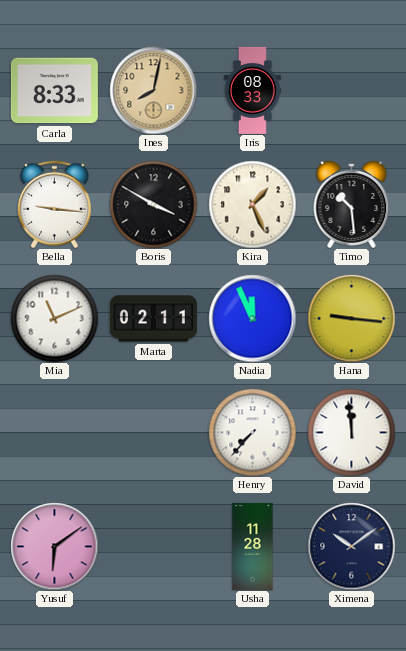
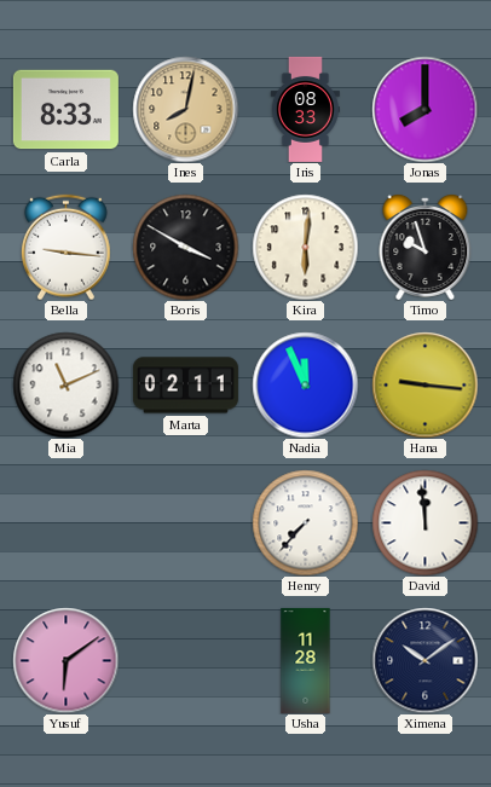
Jonas: none -> 8:00
Kira: 1:26 -> 6:01
Timo: 10:29 -> 9:57
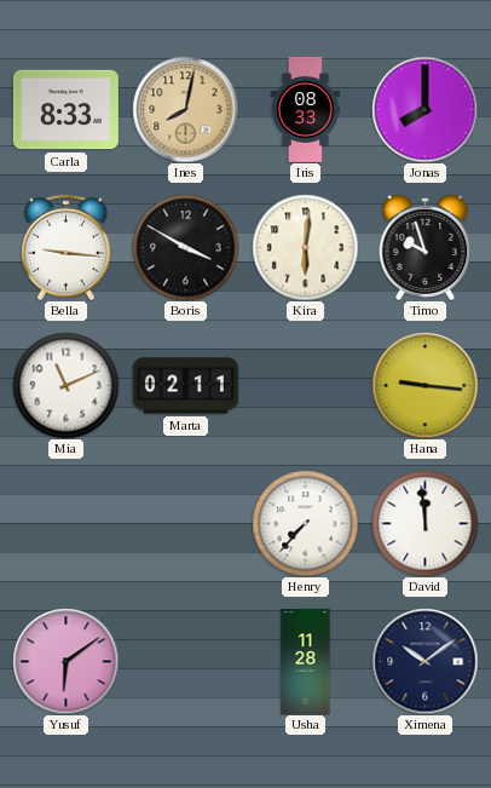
Nadia: 11:56 -> none
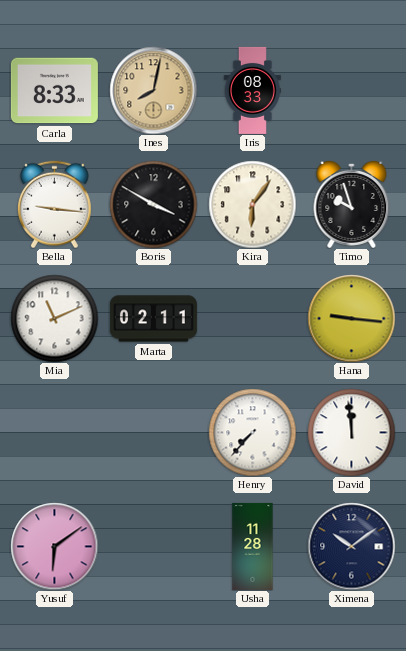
Jonas: 8:00 -> none
Kira: 6:01 -> 6:06
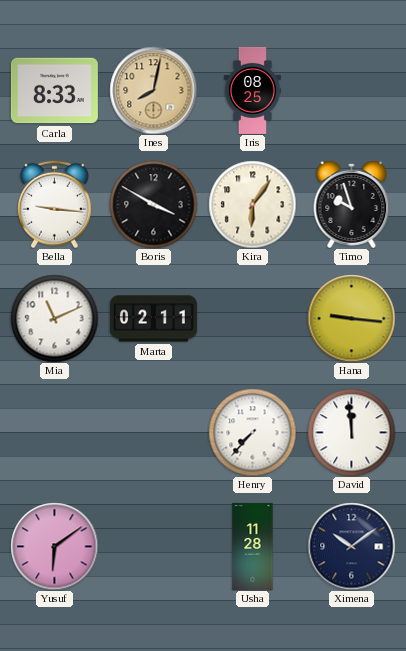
Iris: 08:33 -> 08:25
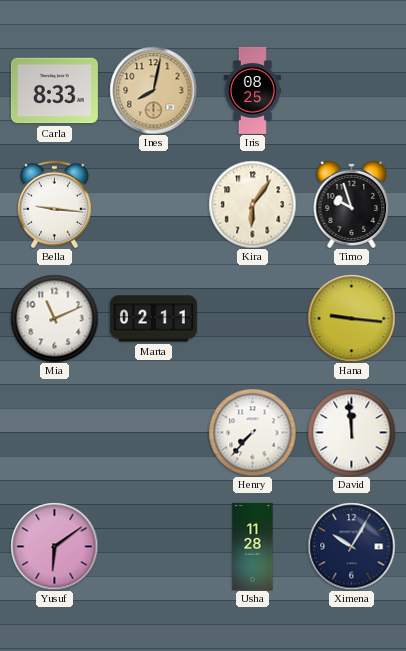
Boris: 3:50 -> none
Ximena: 10:09 -> 10:05
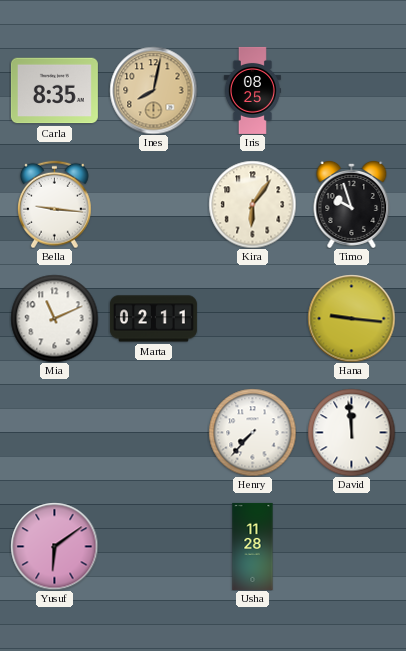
Carla: 8:33 -> 8:35
Ximena: 10:05 -> none
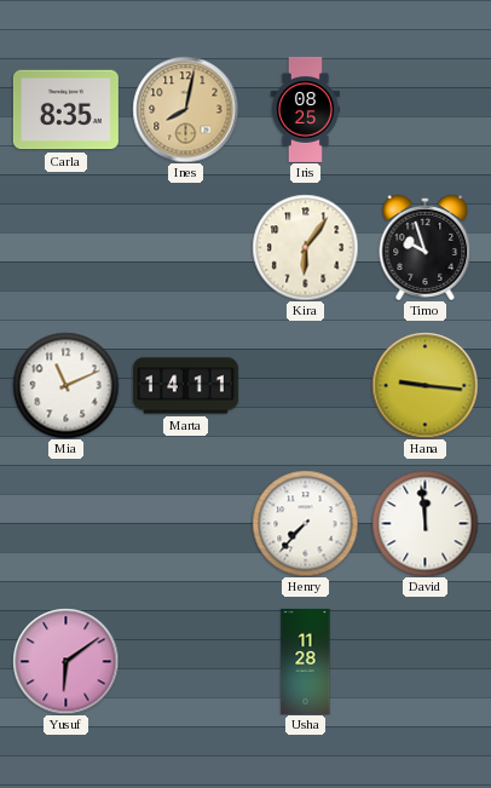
Bella: 9:16 -> none
Marta: 02:11 -> 14:11
